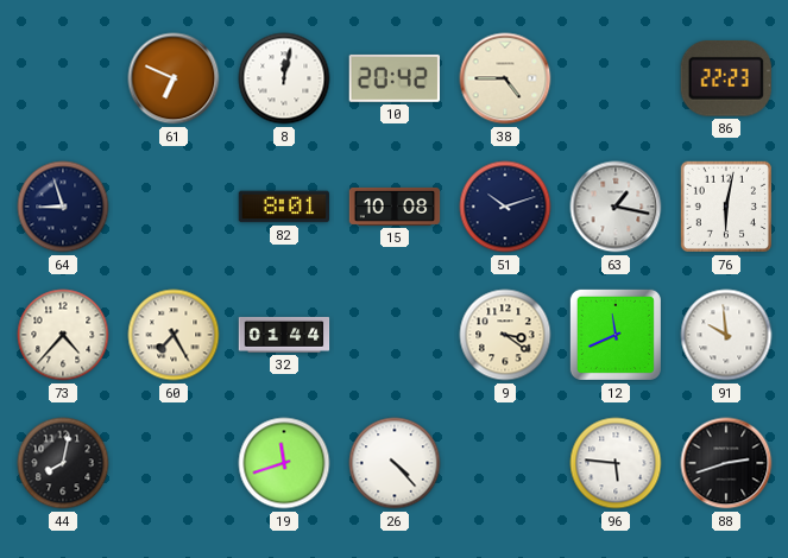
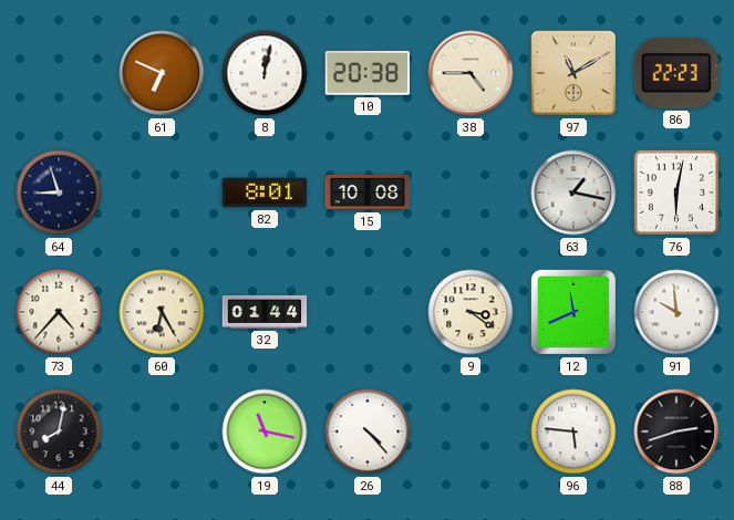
10: 20:42 -> 20:38
97: none -> 11:10
51: 10:12 -> none
60: 7:25 -> 6:25
19: 11:42 -> 11:17
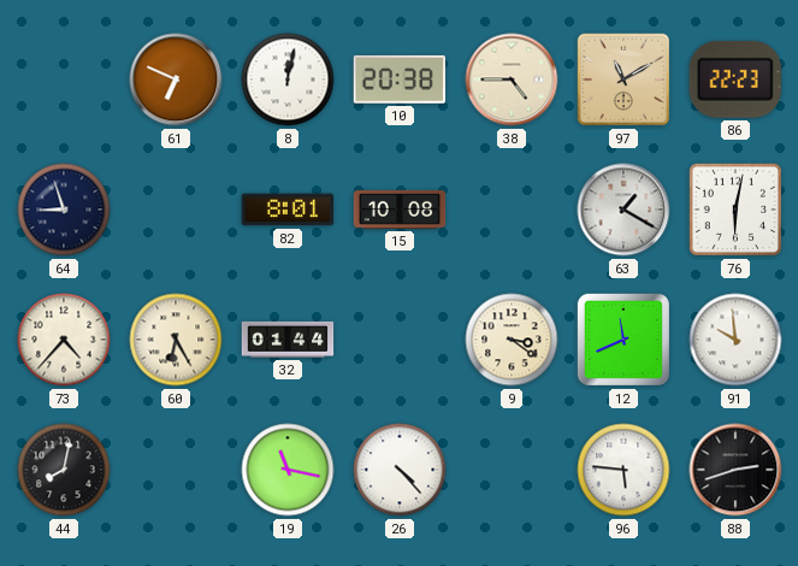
63: 1:17 -> 1:20
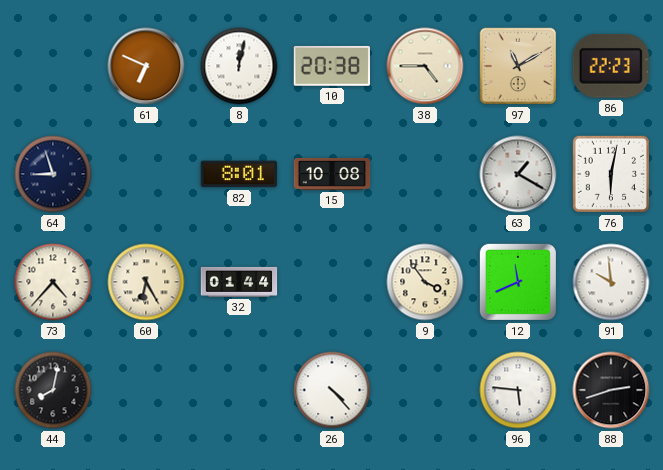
9: 3:21 -> 3:54
19: 11:17 -> none
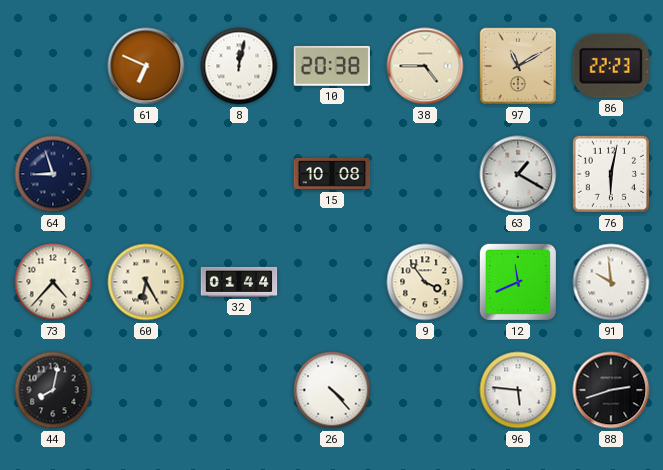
82: 8:01 -> none
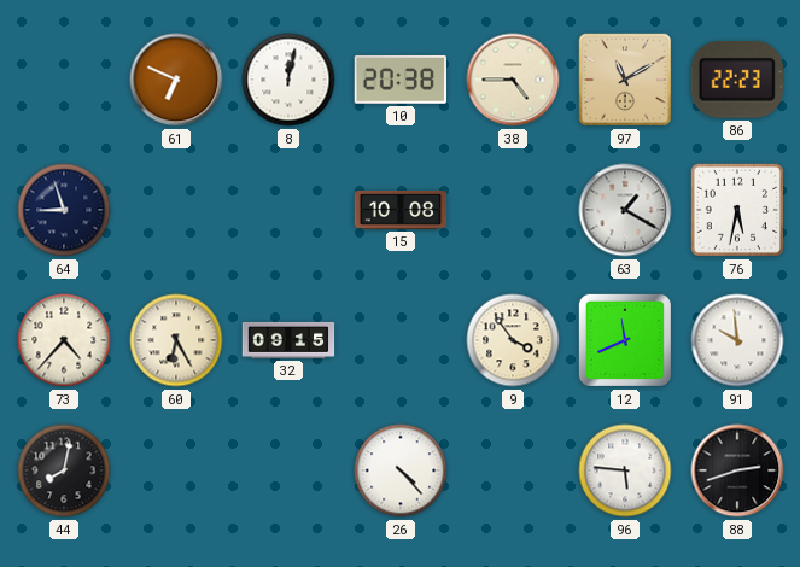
76: 6:02 -> 5:32
32: 01:44 -> 09:15
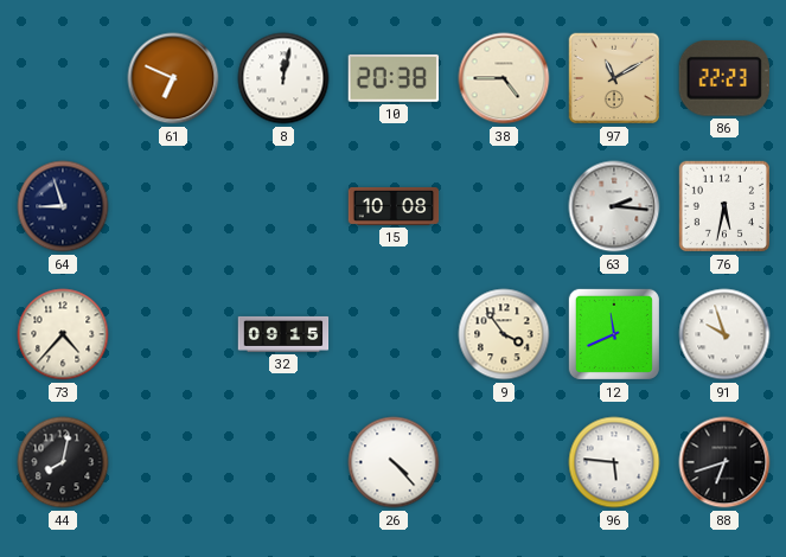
63: 1:20 -> 2:16
60: 6:25 -> none
91: 9:59 -> 9:57
88: 2:42 -> 6:42
